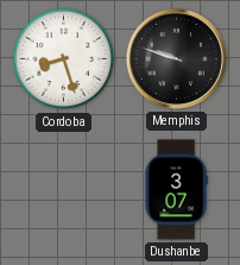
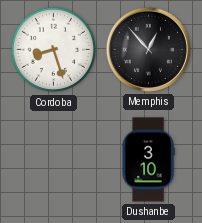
Memphis: 9:48 -> 12:53
Dushanbe: 3:07 -> 3:10
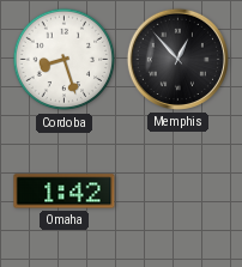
Omaha: none -> 1:42
Dushanbe: 3:10 -> none
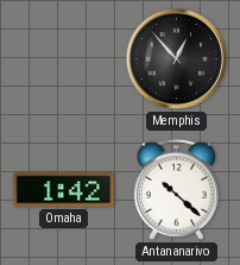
Cordoba: 8:27 -> none
Antananarivo: none -> 10:22
